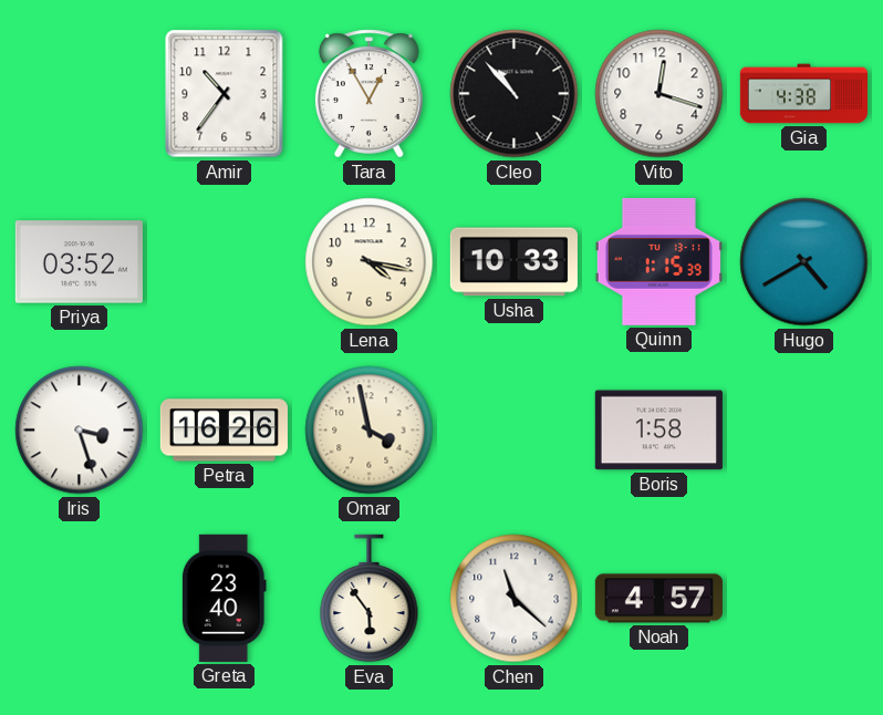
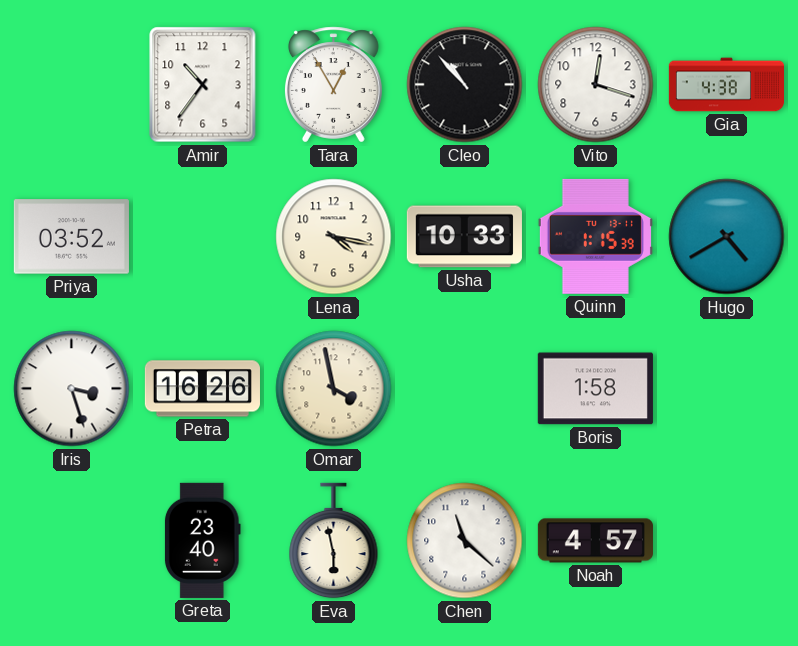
Eva: 5:54 -> 5:58
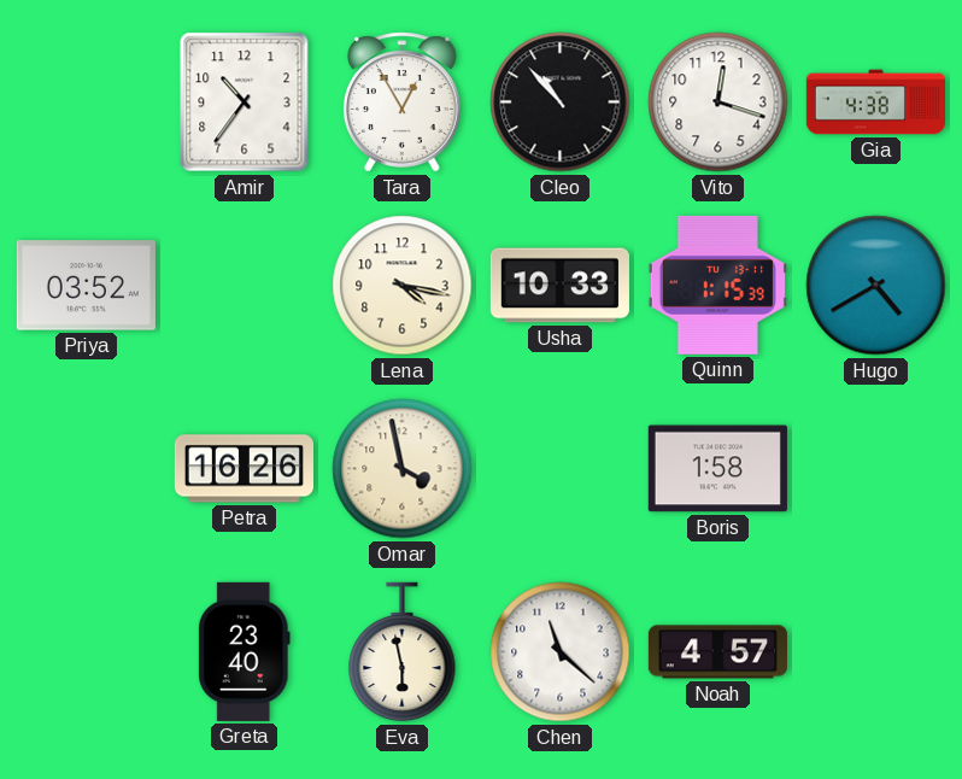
Iris: 3:27 -> none
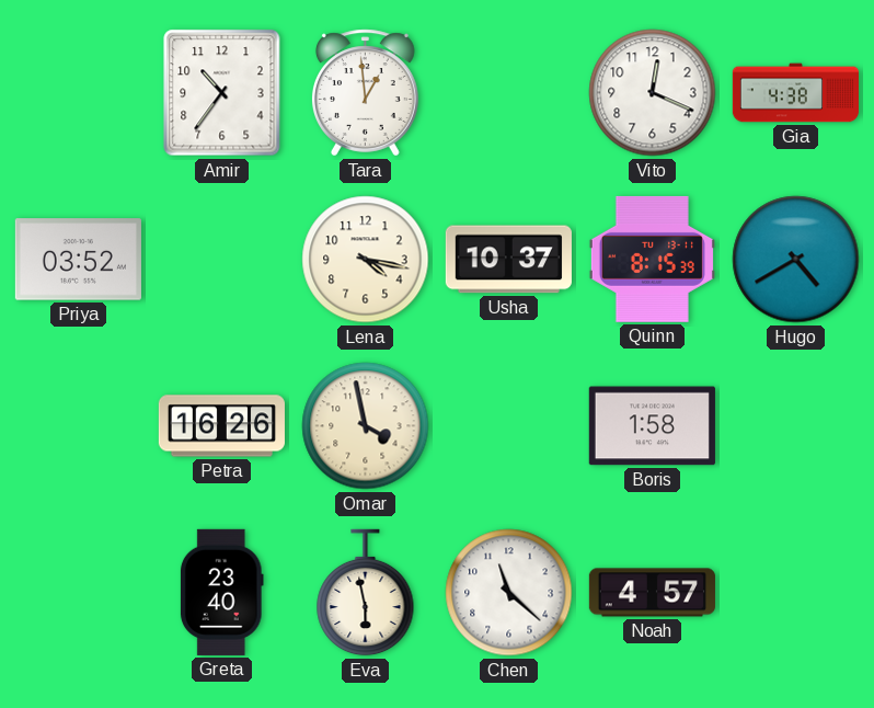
Tara: 12:55 -> 12:59
Cleo: 10:53 -> none
Vito: 12:18 -> 12:19
Usha: 10:33 -> 10:37
Quinn: 1:15 -> 8:15
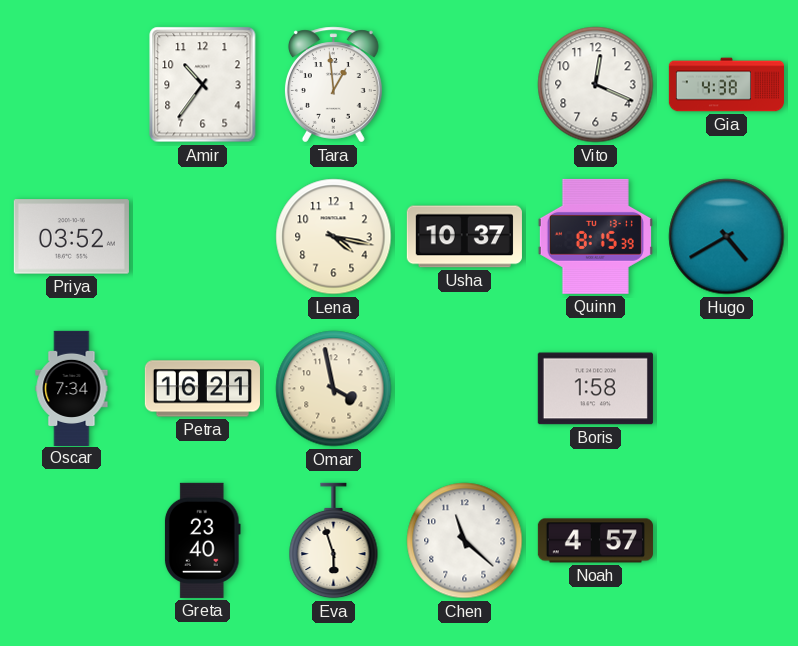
Oscar: none -> 7:34
Petra: 16:26 -> 16:21
Eva: 5:58 -> 5:57
